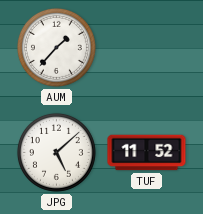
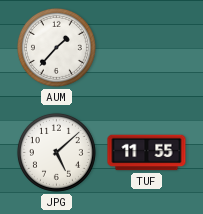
TUF: 11:52 -> 11:55
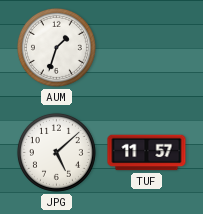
AUM: 1:37 -> 1:33
TUF: 11:55 -> 11:57
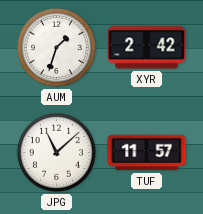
XYR: none -> 2:42
JPG: 5:08 -> 11:08
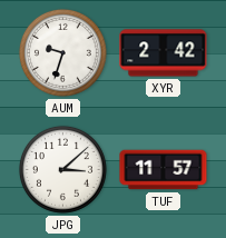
AUM: 1:33 -> 9:33
JPG: 11:08 -> 3:08
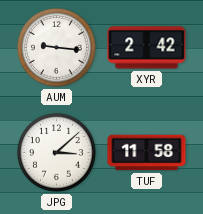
AUM: 9:33 -> 9:16
TUF: 11:57 -> 11:58
